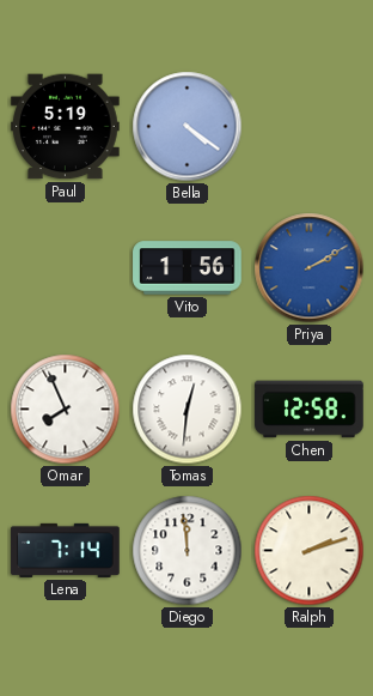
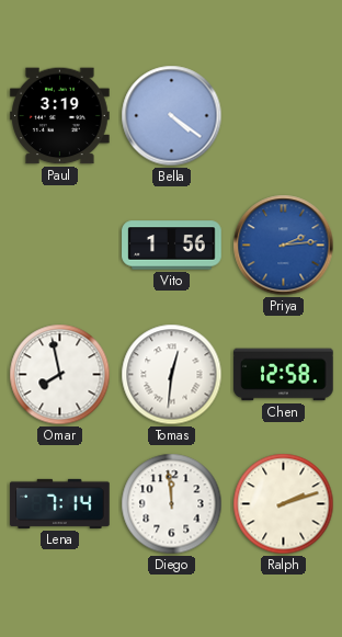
Paul: 5:19 -> 3:19
Priya: 2:10 -> 2:14
Omar: 7:56 -> 7:58
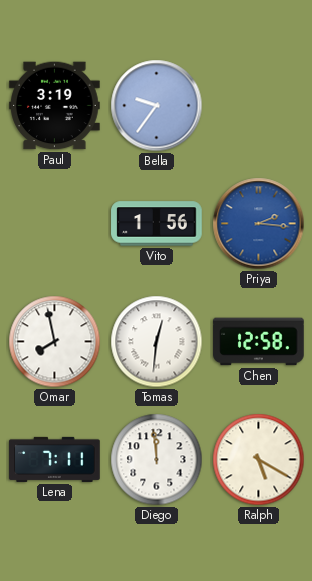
Bella: 4:21 -> 9:36
Priya: 2:14 -> 2:16
Lena: 7:14 -> 7:11
Ralph: 2:12 -> 5:20
